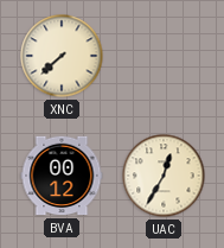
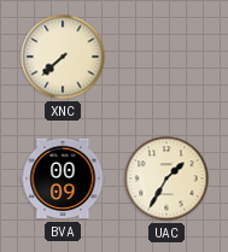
BVA: 00:12 -> 00:09
UAC: 12:35 -> 1:35
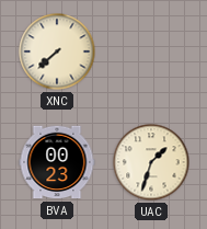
BVA: 00:09 -> 00:23
UAC: 1:35 -> 1:33
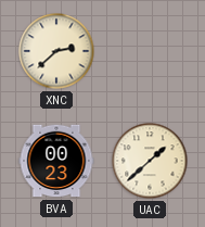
XNC: 7:38 -> 2:38
UAC: 1:33 -> 1:38
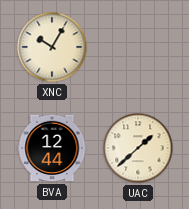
XNC: 2:38 -> 10:05
BVA: 00:23 -> 12:44
